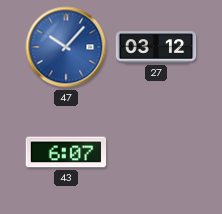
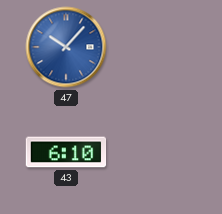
27: 03:12 -> none
43: 6:07 -> 6:10
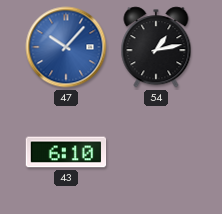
54: none -> 1:13
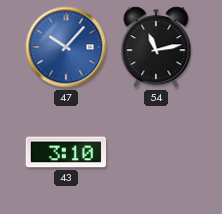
54: 1:13 -> 11:13
43: 6:10 -> 3:10
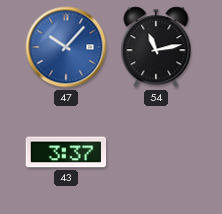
43: 3:10 -> 3:37
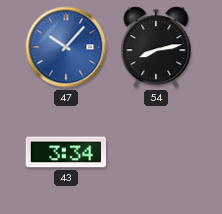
54: 11:13 -> 8:13
43: 3:37 -> 3:34
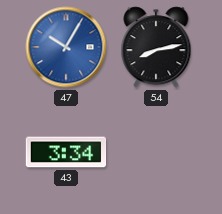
47: 10:07 -> 10:05
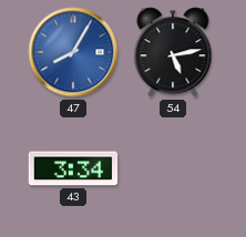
47: 10:05 -> 8:05
54: 8:13 -> 5:13
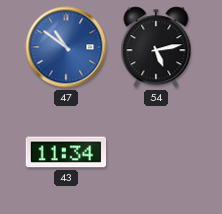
47: 8:05 -> 10:51
43: 3:34 -> 11:34
